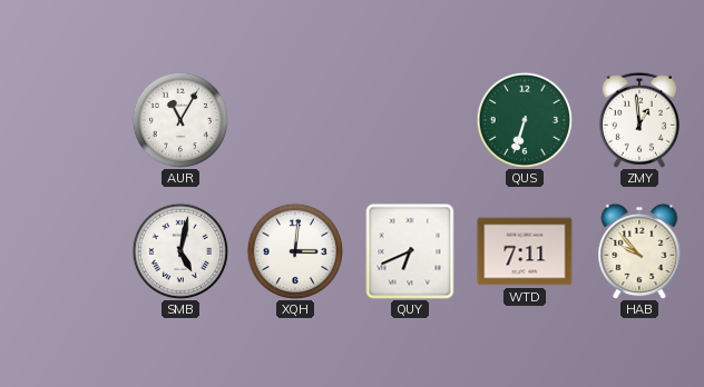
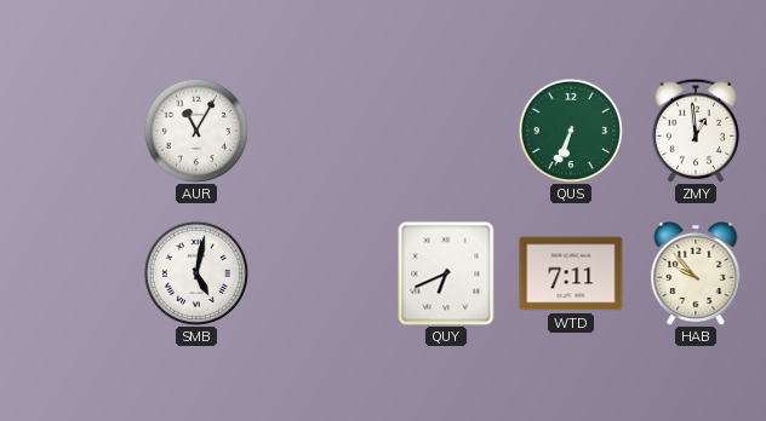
QUS: 6:33 -> 6:34
XQH: 3:01 -> none
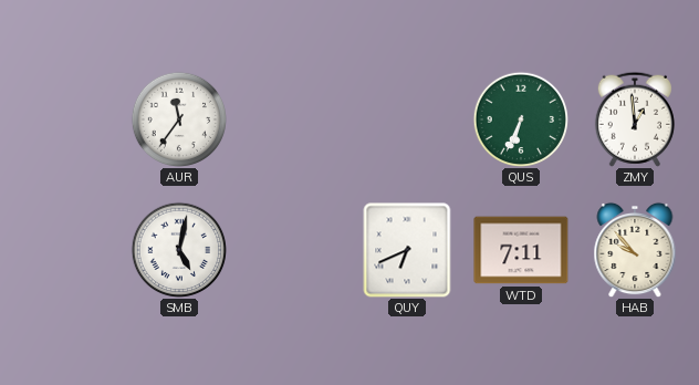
AUR: 11:05 -> 11:36
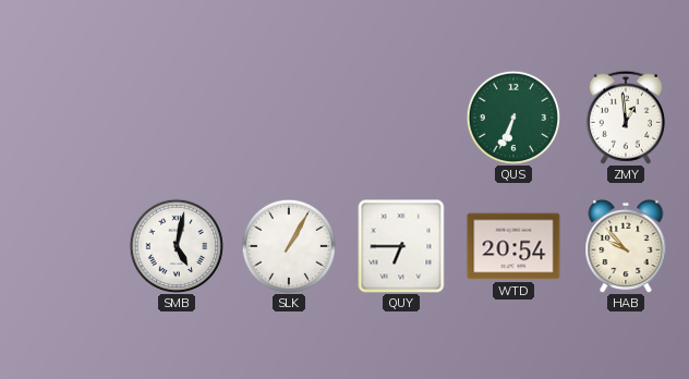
AUR: 11:36 -> none
SLK: none -> 1:05
QUY: 6:41 -> 6:45
WTD: 7:11 -> 20:54
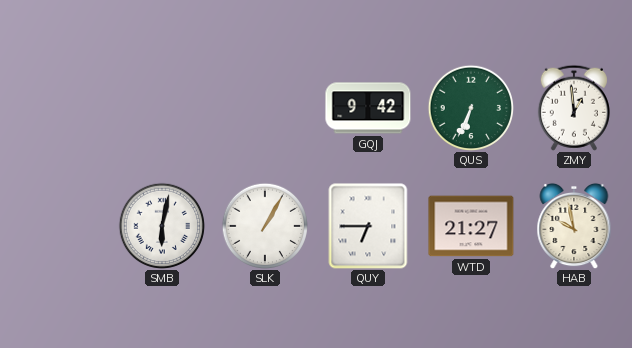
GQJ: none -> 9:42
SMB: 5:02 -> 6:02
WTD: 20:54 -> 21:27
HAB: 9:53 -> 9:58
